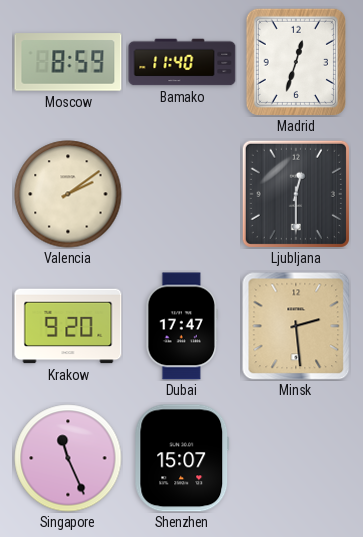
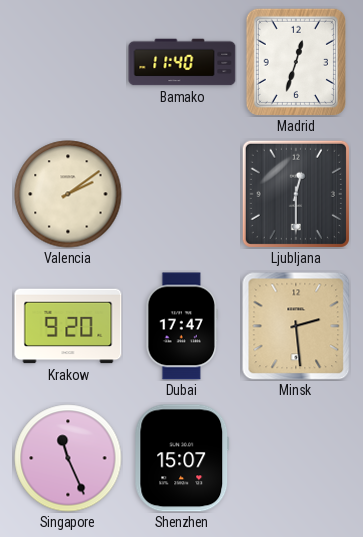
Moscow: 8:59 -> none
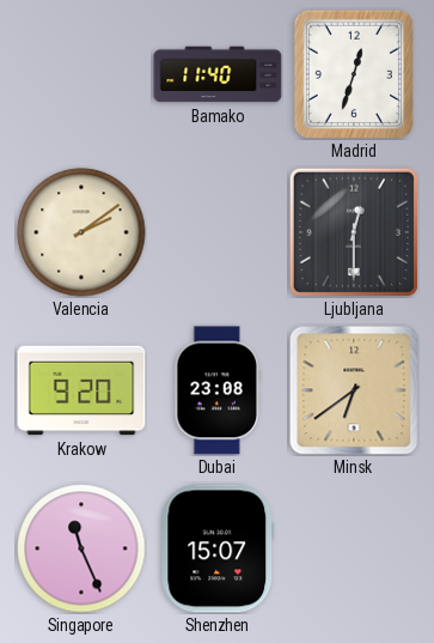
Dubai: 17:47 -> 23:08
Minsk: 2:29 -> 6:39
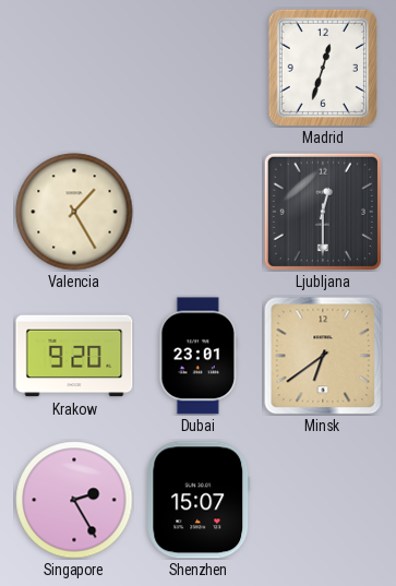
Bamako: 11:40 -> none
Valencia: 2:09 -> 1:25
Dubai: 23:08 -> 23:01
Singapore: 11:26 -> 2:25
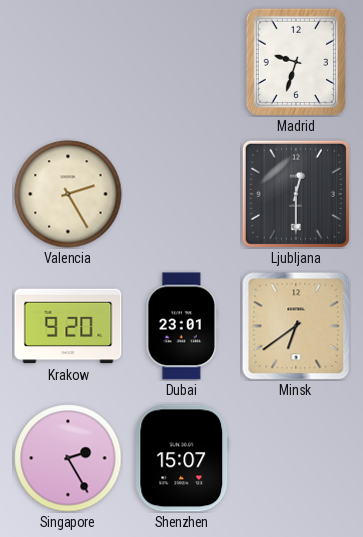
Madrid: 12:33 -> 9:33
Valencia: 1:25 -> 2:25
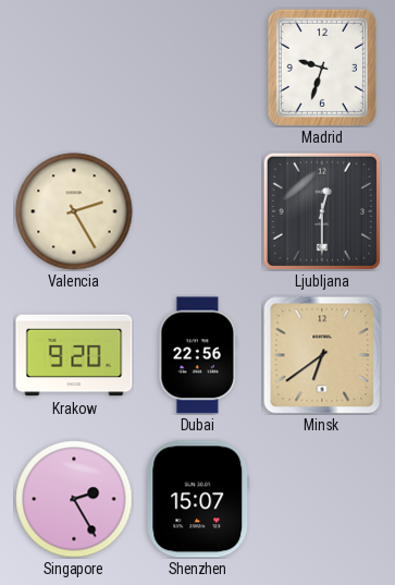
Dubai: 23:01 -> 22:56
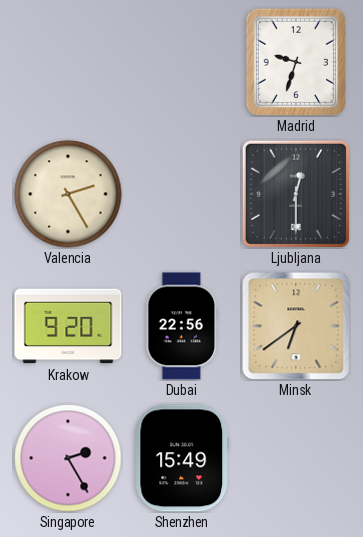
Shenzhen: 15:07 -> 15:49
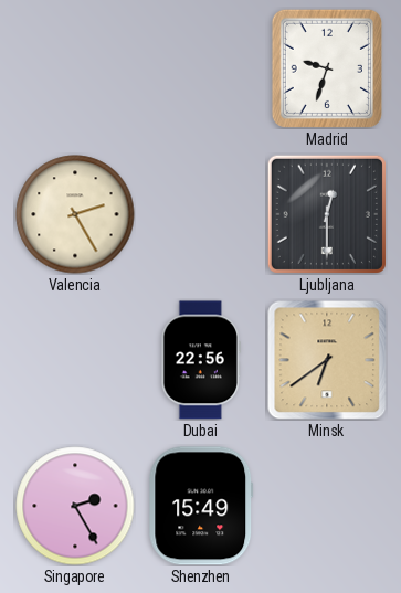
Krakow: 9:20 -> none
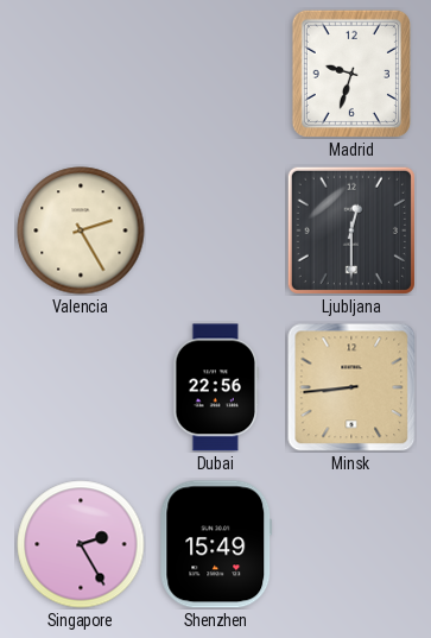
Minsk: 6:39 -> 8:44
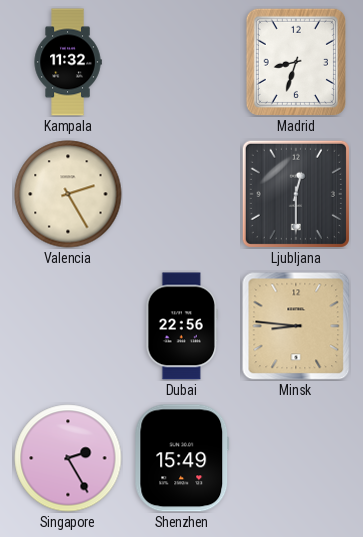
Kampala: none -> 11:32
Madrid: 9:33 -> 8:33
Minsk: 8:44 -> 8:46
